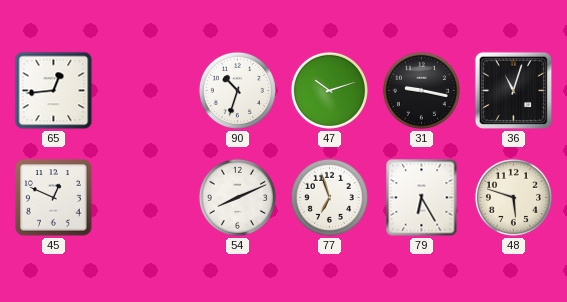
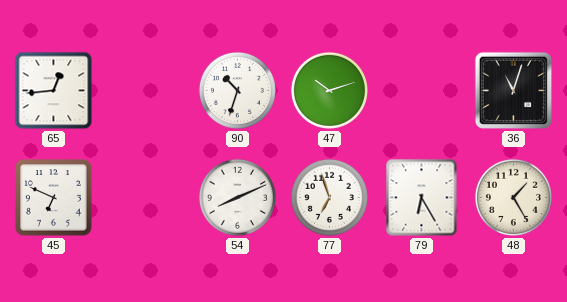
31: 9:17 -> none
45: 12:49 -> 6:49
48: 5:48 -> 1:25
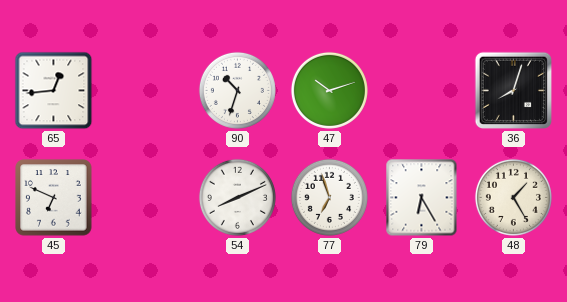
36: 11:03 -> 8:03
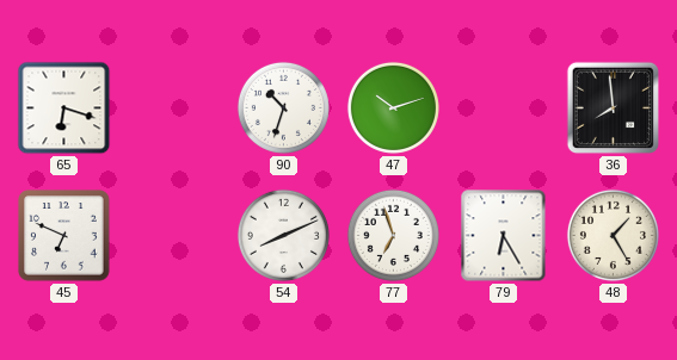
65: 12:44 -> 6:18
36: 8:03 -> 7:59
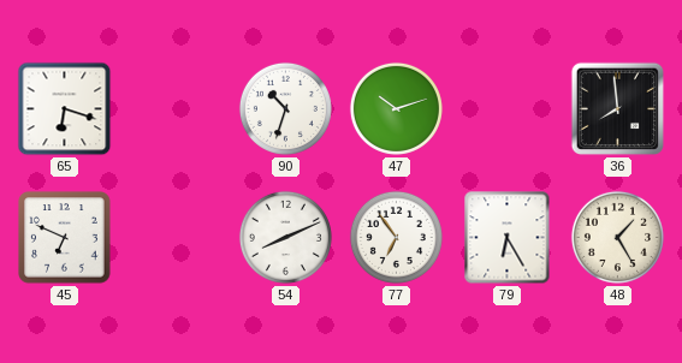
77: 6:57 -> 6:54
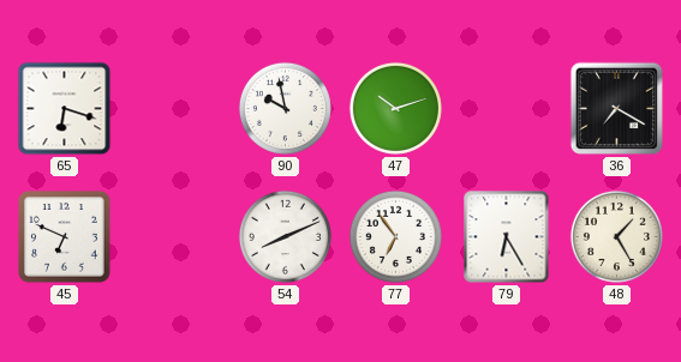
90: 10:33 -> 9:58
36: 7:59 -> 7:20
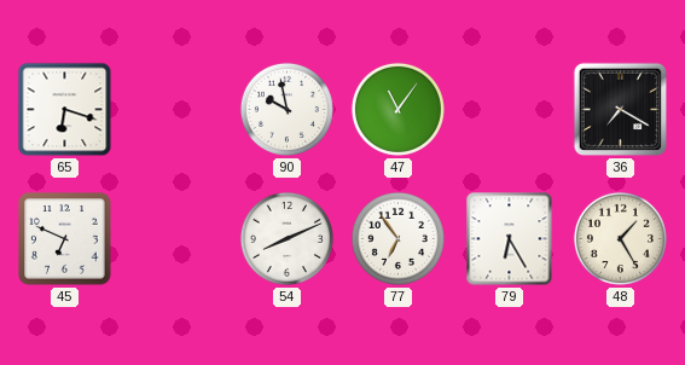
47: 10:12 -> 11:06
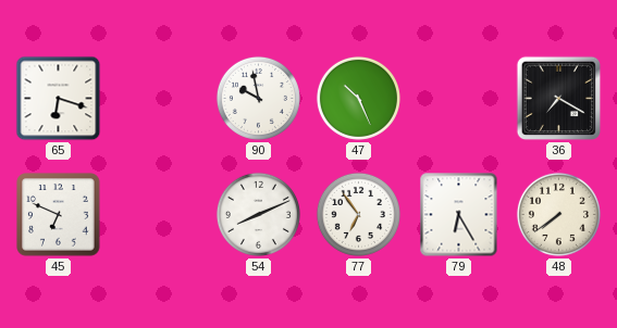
47: 11:06 -> 10:26
48: 1:25 -> 7:39
